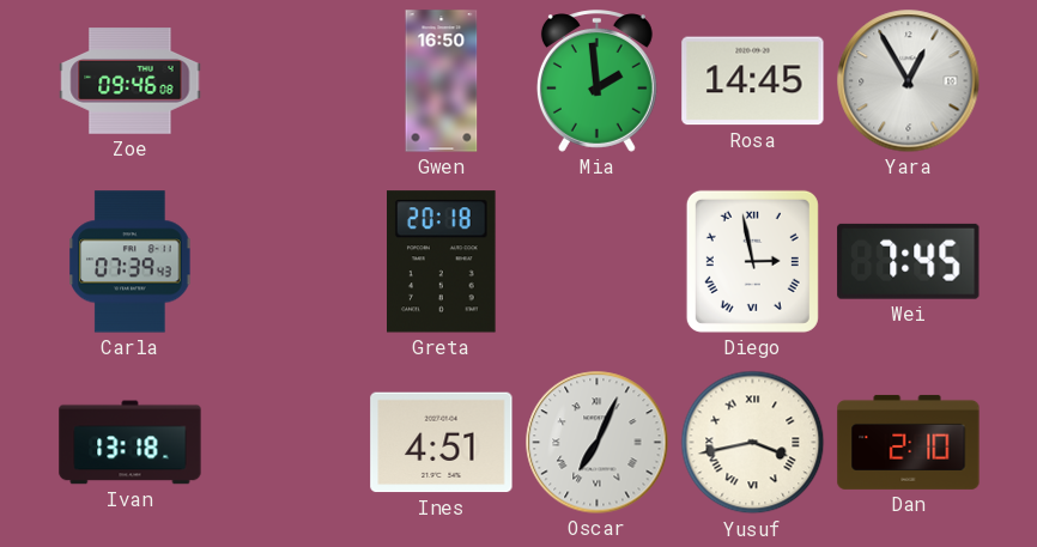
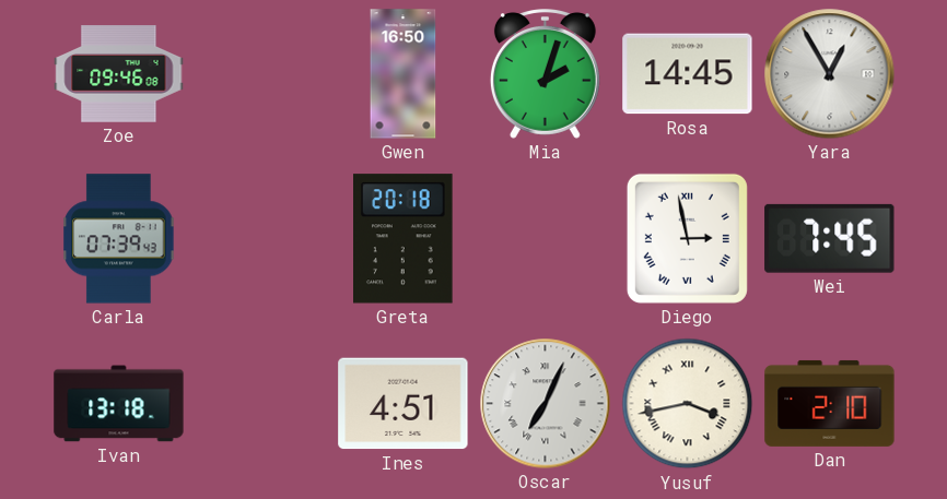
Mia: 1:59 -> 2:03
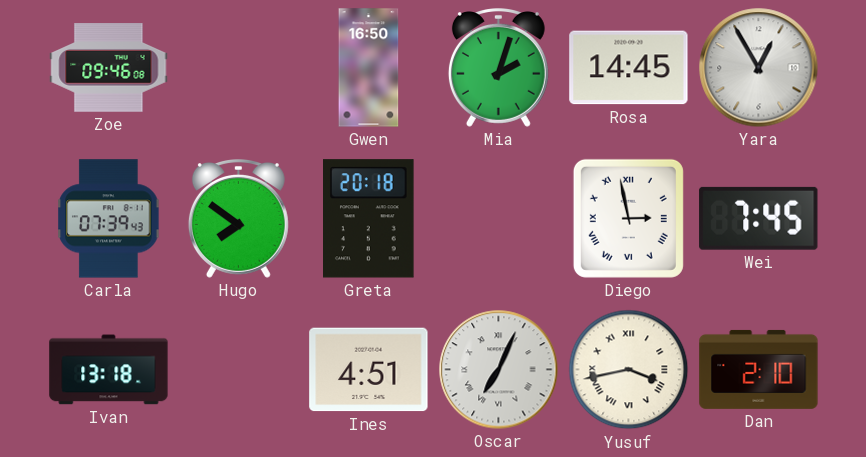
Hugo: none -> 7:51
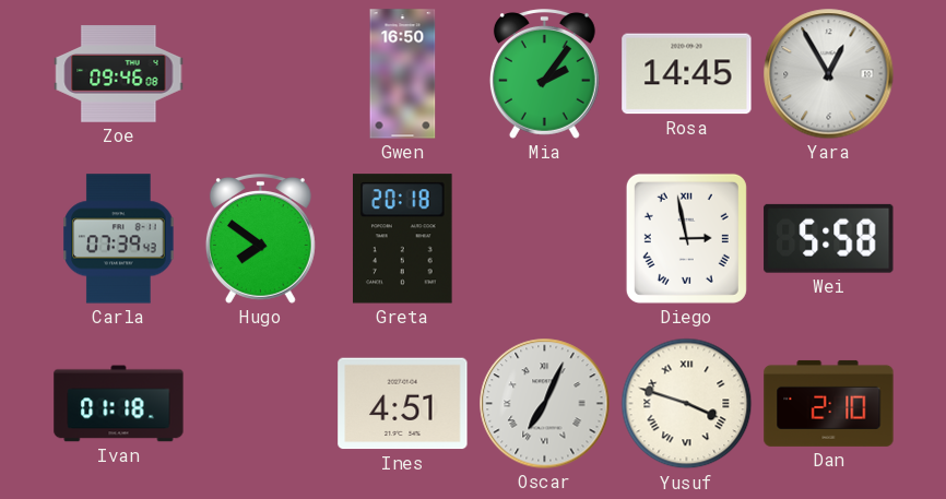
Mia: 2:03 -> 2:06
Wei: 7:45 -> 5:58
Ivan: 13:18 -> 01:18
Yusuf: 3:43 -> 3:48
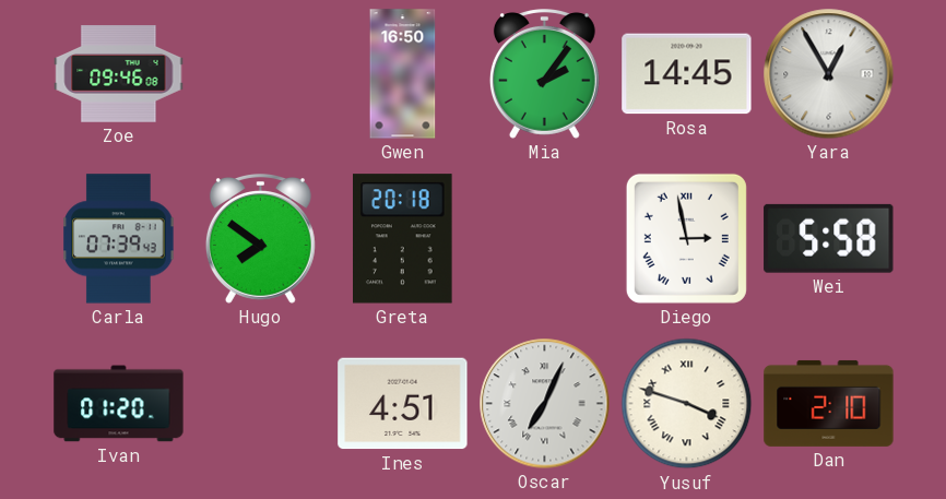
Ivan: 01:18 -> 01:20
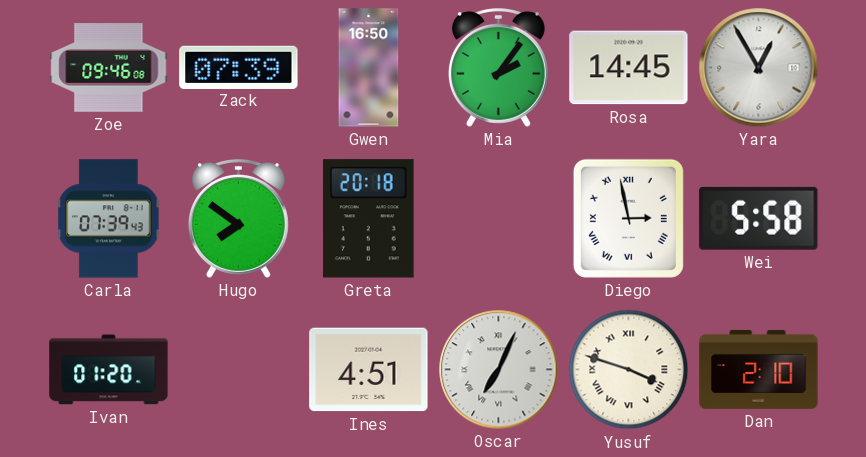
Zack: none -> 07:39
